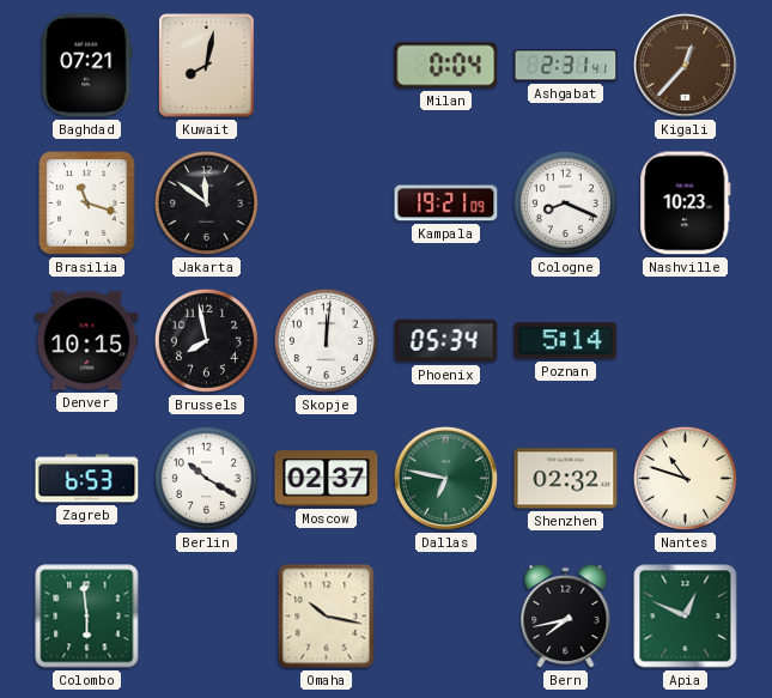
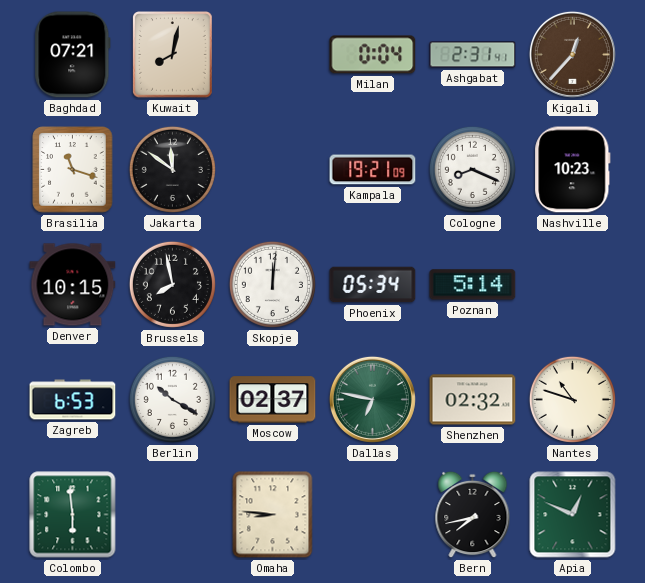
Omaha: 10:17 -> 8:46
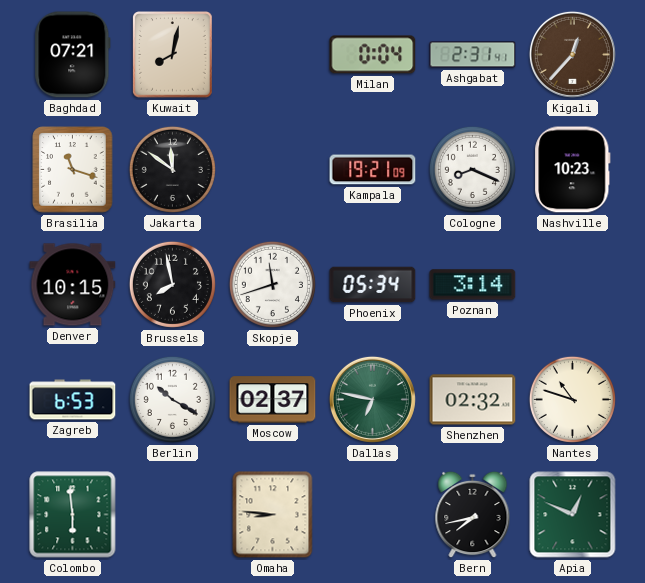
Skopje: 12:01 -> 11:42
Poznan: 5:14 -> 3:14
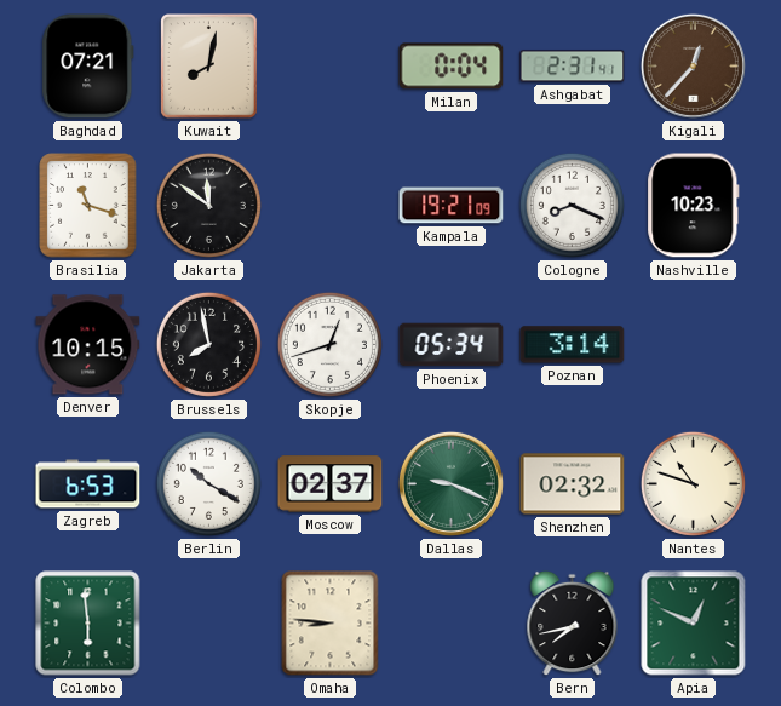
Skopje: 11:42 -> 12:42
Dallas: 6:47 -> 9:19
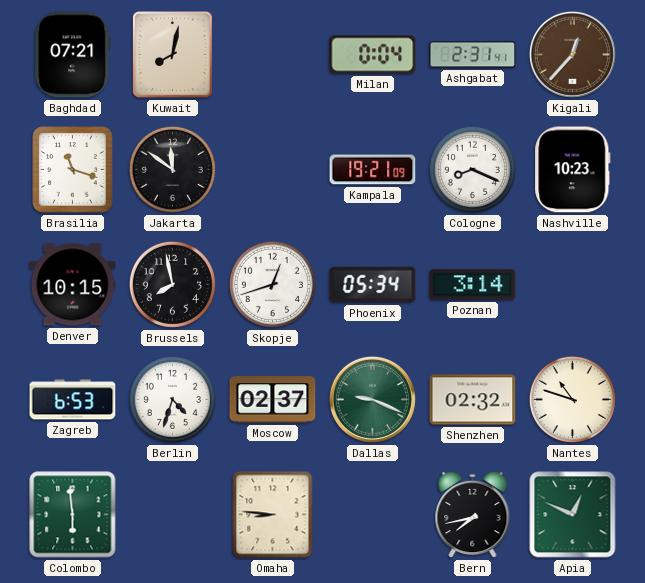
Berlin: 10:20 -> 4:33
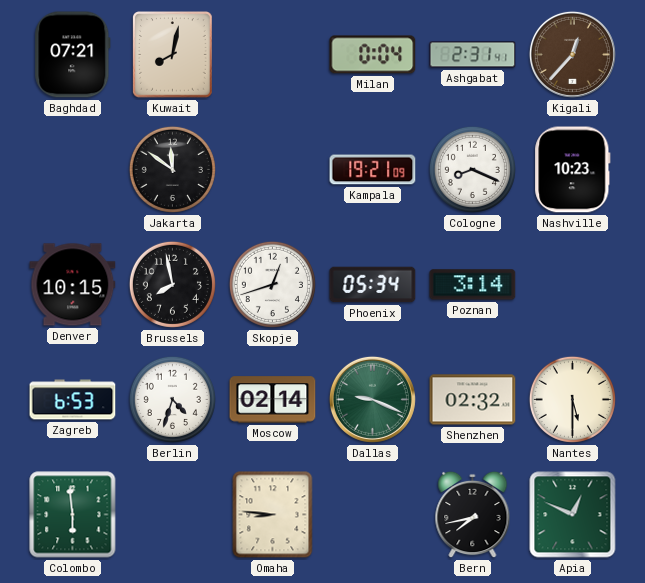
Brasilia: 11:18 -> none
Moscow: 02:37 -> 02:14
Nantes: 10:48 -> 5:30
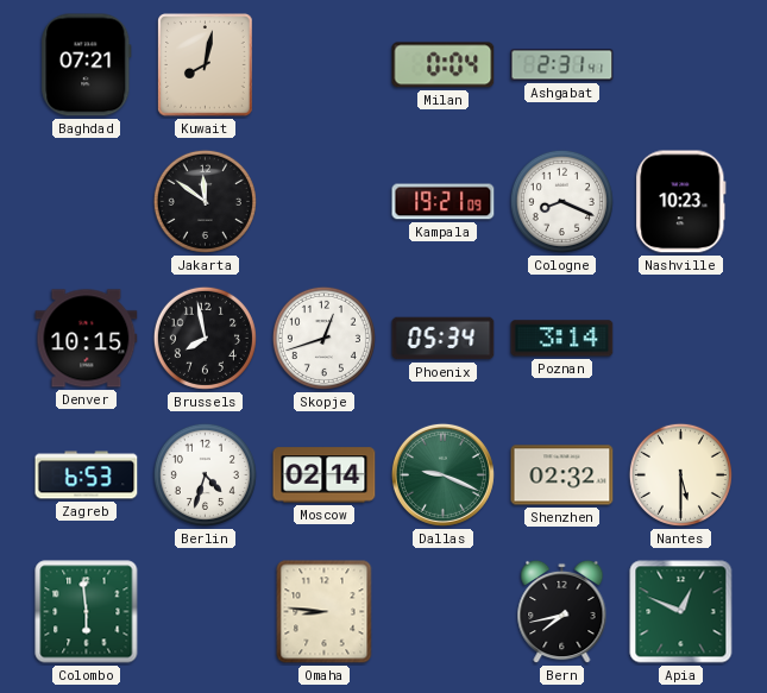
Kigali: 12:37 -> none
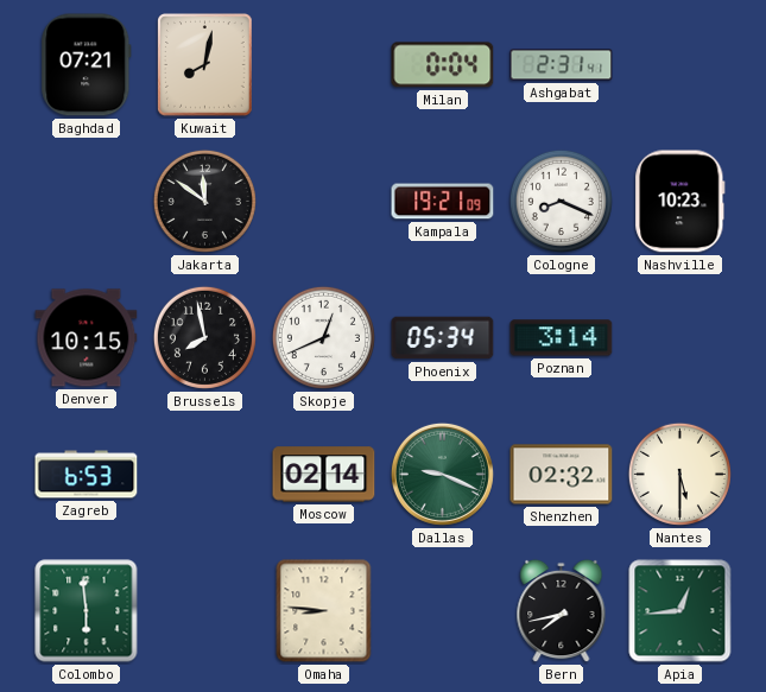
Skopje: 12:42 -> 12:41
Berlin: 4:33 -> none
Apia: 12:49 -> 12:44
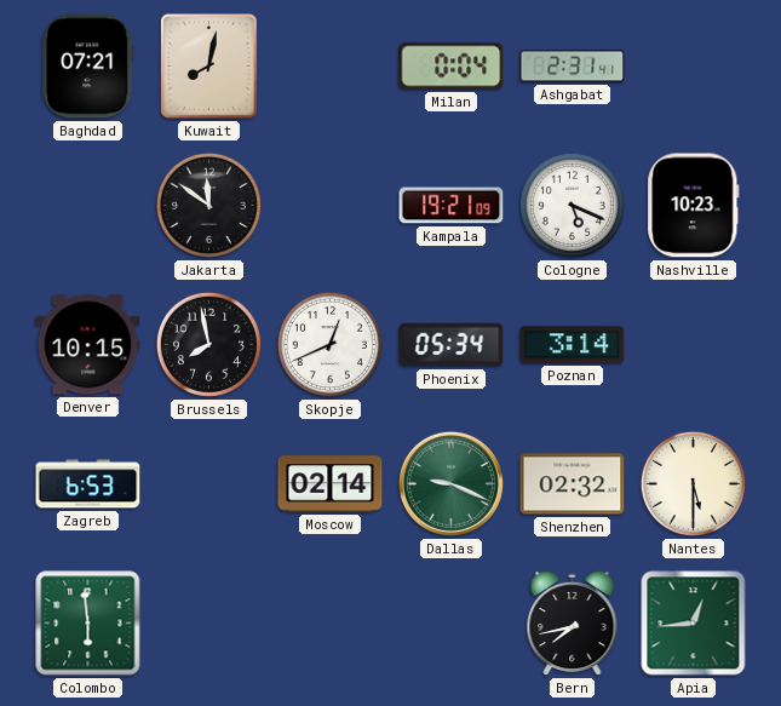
Cologne: 8:19 -> 5:19
Omaha: 8:46 -> none
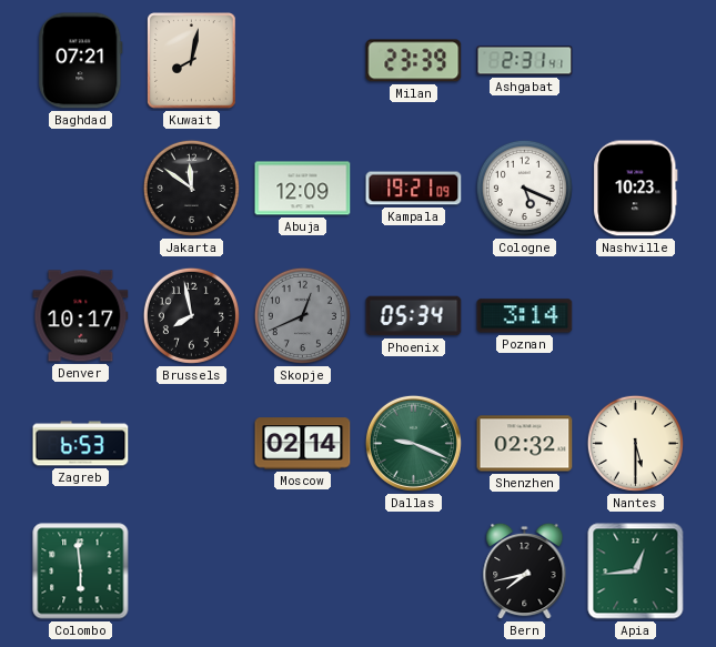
Milan: 0:04 -> 23:39
Abuja: none -> 12:09
Denver: 10:15 -> 10:17
Skopje dial: white -> grey
